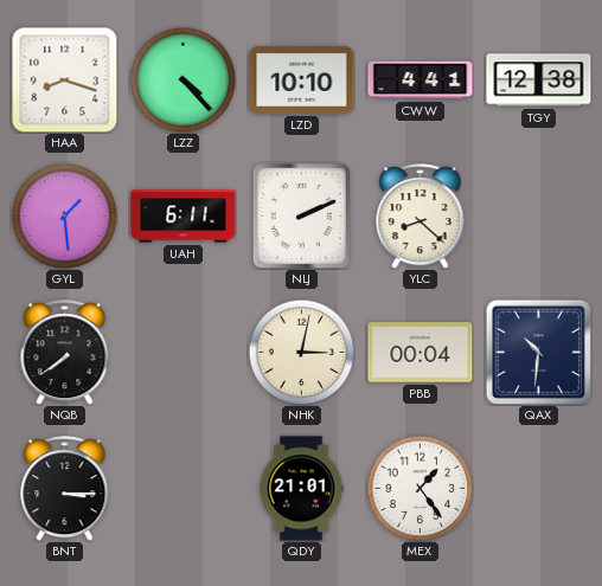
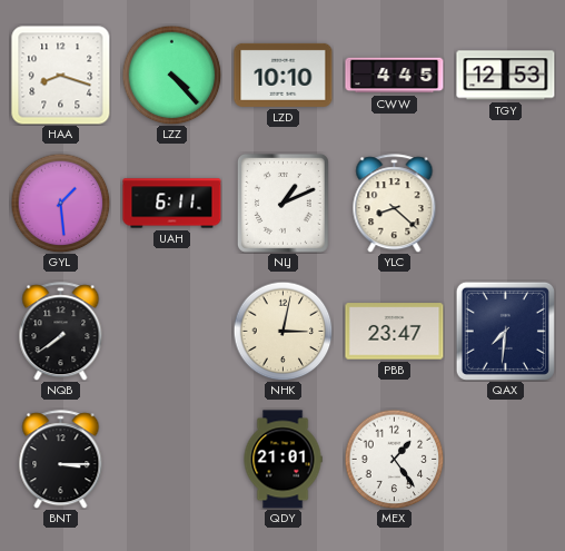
CWW: 4:41 -> 4:45
TGY: 12:38 -> 12:53
NLJ: 2:11 -> 1:11
PBB: 00:04 -> 23:47
QAX: 10:31 -> 7:31
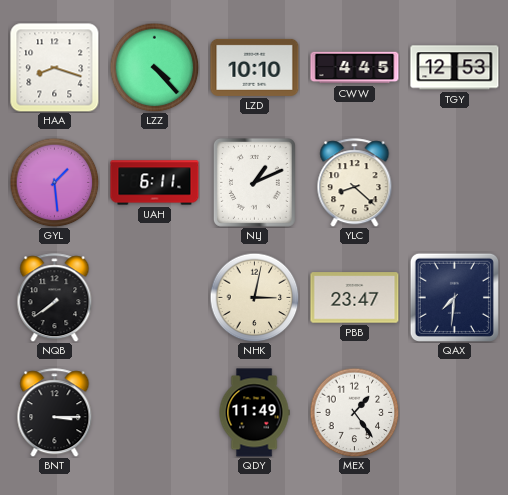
QDY: 21:01 -> 11:49
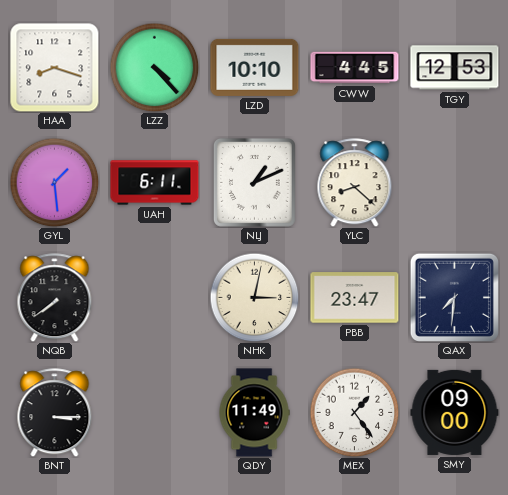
SMY: none -> 09:00
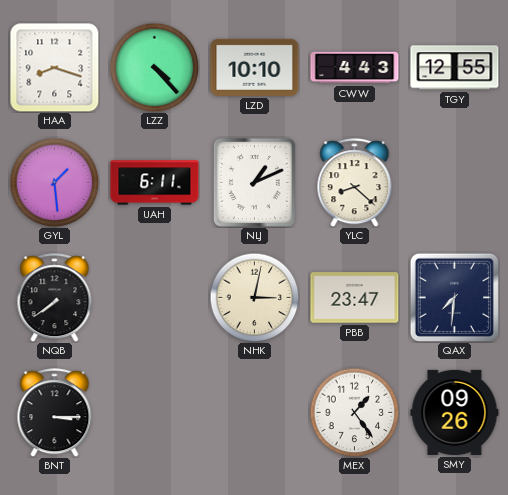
CWW: 4:45 -> 4:43
TGY: 12:53 -> 12:55
QDY: 11:49 -> none
SMY: 09:00 -> 09:26
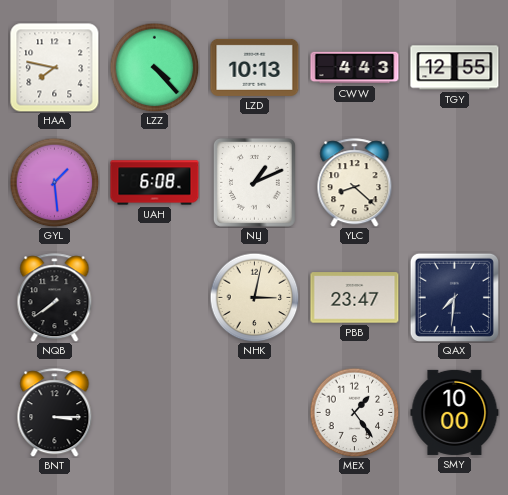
HAA: 8:18 -> 7:47
LZD: 10:10 -> 10:13
UAH: 6:11 -> 6:08
SMY: 09:26 -> 10:00
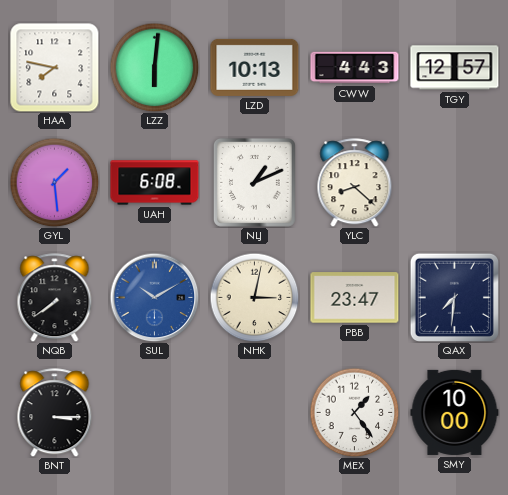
LZZ: 4:23 -> 6:01
TGY: 12:55 -> 12:57
SUL: none -> 10:10
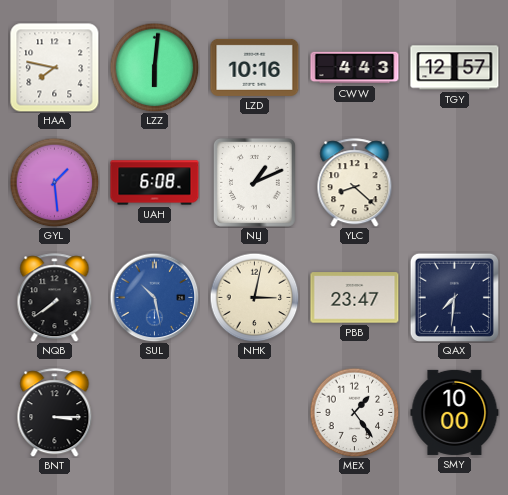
LZD: 10:13 -> 10:16
SUL: 10:10 -> 10:28
